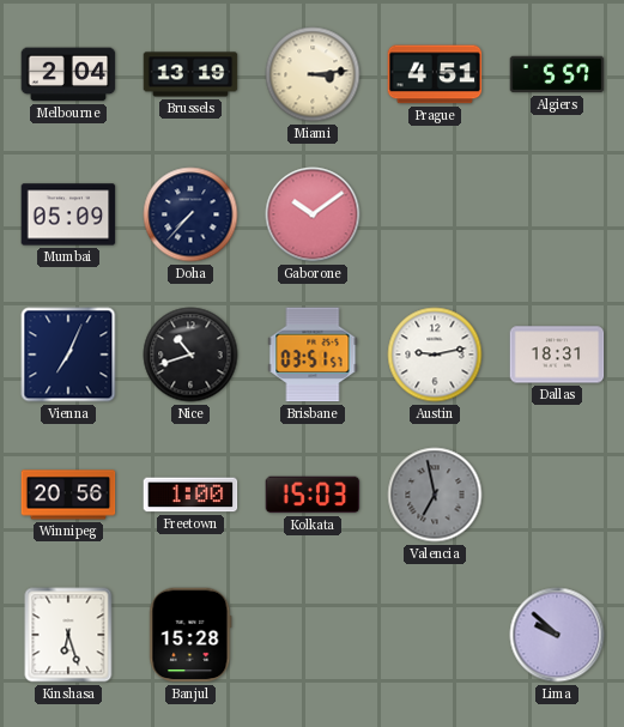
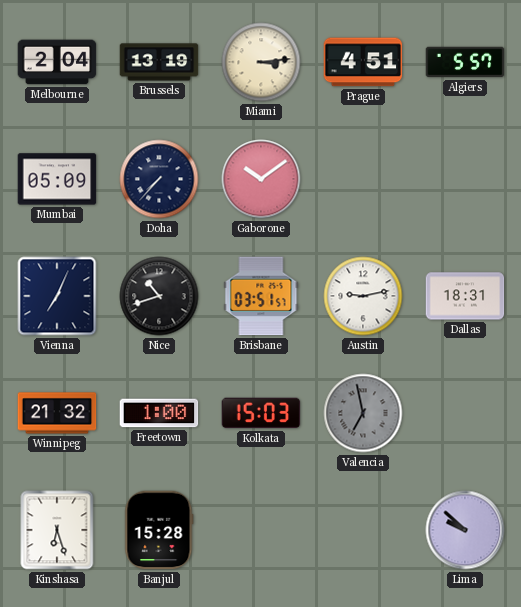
Winnipeg: 20:56 -> 21:32
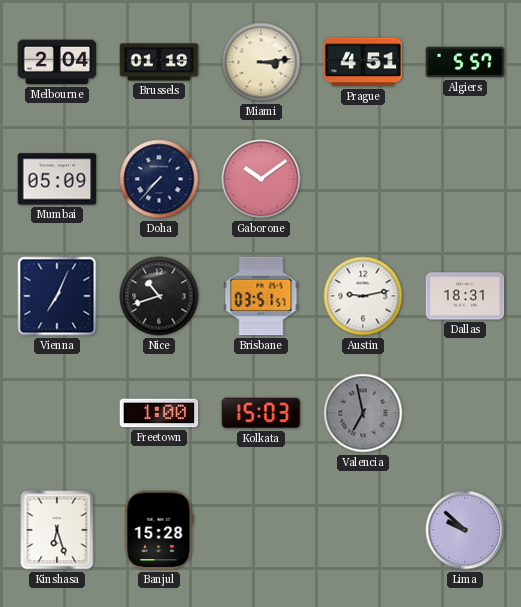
Brussels: 13:19 -> 01:19
Winnipeg: 21:32 -> none
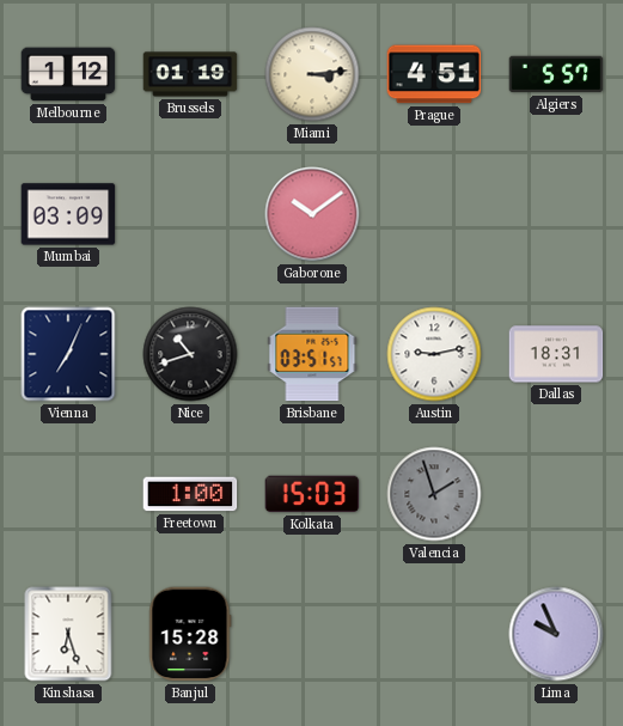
Melbourne: 2:04 -> 1:12
Mumbai: 05:09 -> 03:09
Doha: 7:37 -> none
Valencia: 6:58 -> 1:57
Lima: 9:52 -> 9:56
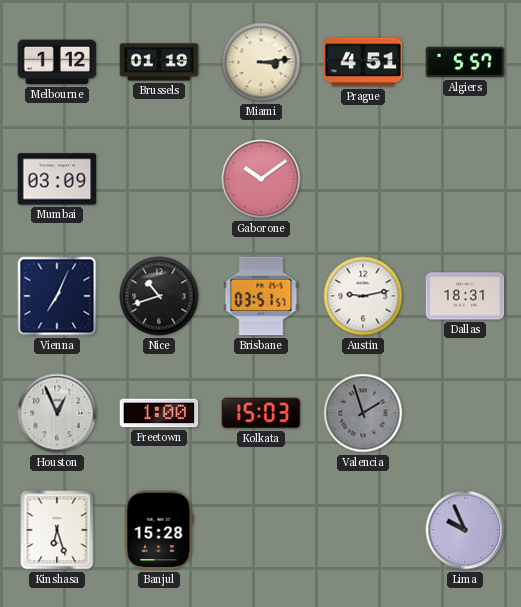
Houston: none -> 12:56
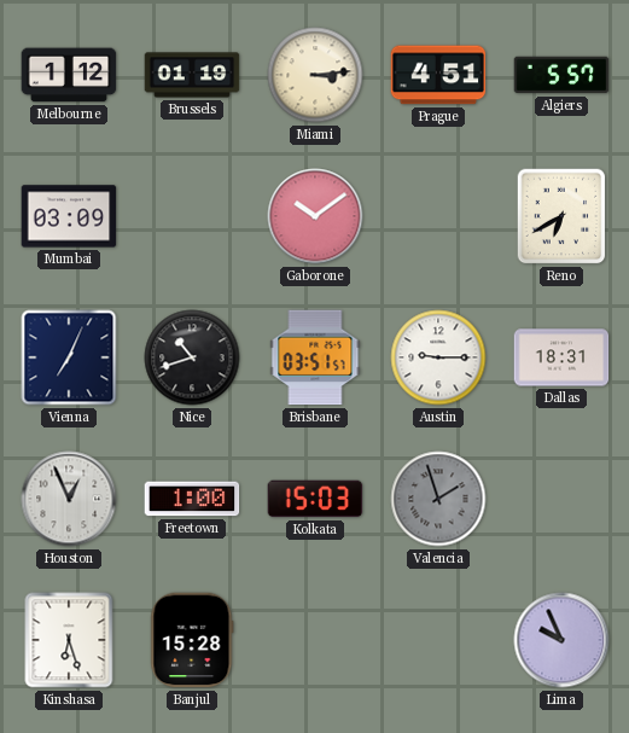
Reno: none -> 6:40
Austin: 9:13 -> 9:15
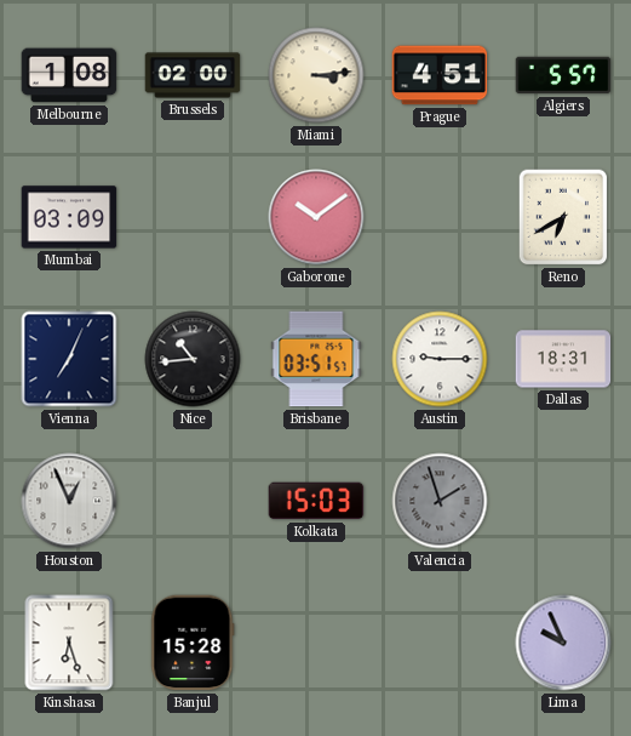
Melbourne: 1:12 -> 1:08
Brussels: 01:19 -> 02:00
Nice: 10:42 -> 10:44
Freetown: 1:00 -> none
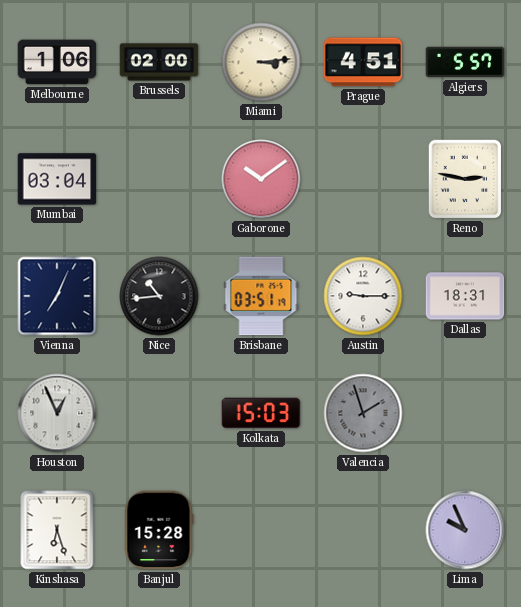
Melbourne: 1:08 -> 1:06
Mumbai: 03:09 -> 03:04
Reno: 6:40 -> 2:47
Brisbane: 03:51:57 -> 03:51:19
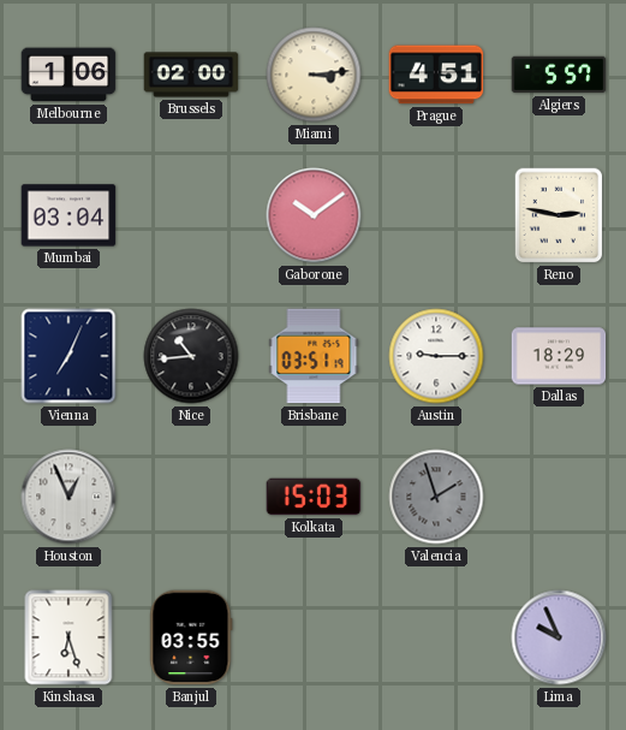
Dallas: 18:31 -> 18:29
Banjul: 15:28 -> 03:55
